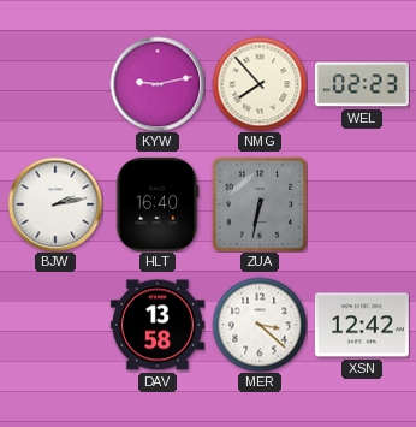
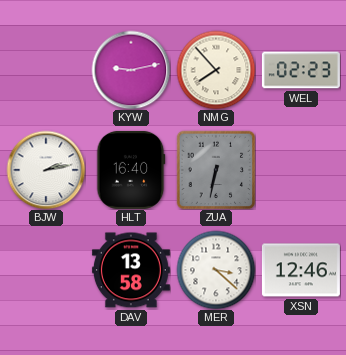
XSN: 12:42 -> 12:46
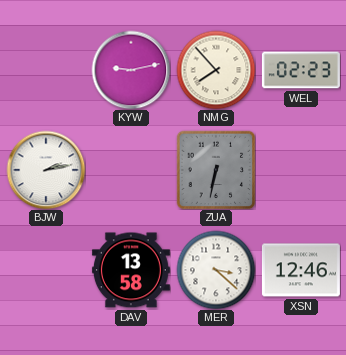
HLT: 16:40 -> none
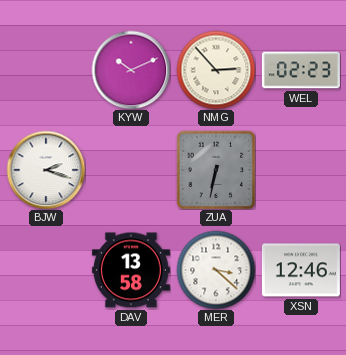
KYW: 9:13 -> 10:11
NMG: 7:53 -> 2:53
BJW: 2:13 -> 2:18
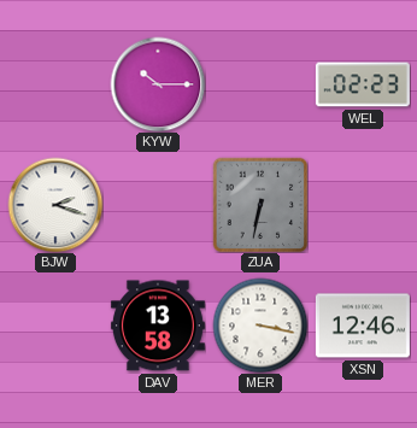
KYW: 10:11 -> 10:15
NMG: 2:53 -> none
MER: 3:22 -> 3:17
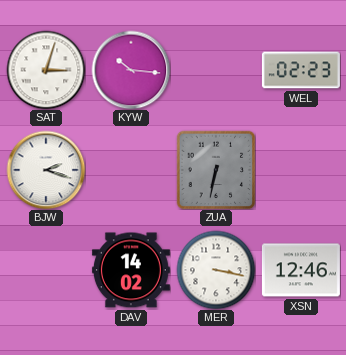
SAT: none -> 3:03
KYW: 10:15 -> 10:16
DAV: 13:58 -> 14:02
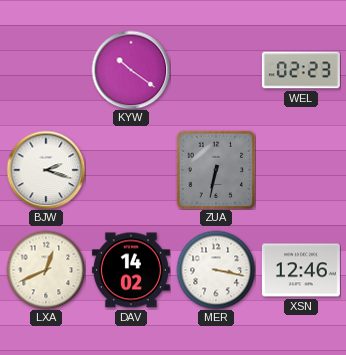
SAT: 3:03 -> none
KYW: 10:16 -> 10:21
LXA: none -> 12:41
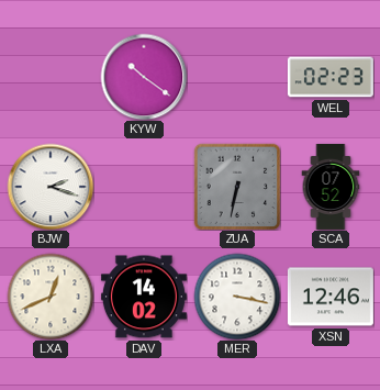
SCA: none -> 07:52
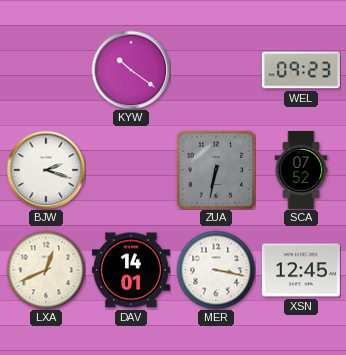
WEL: 02:23 -> 09:23
DAV: 14:02 -> 14:01
XSN: 12:46 -> 12:45
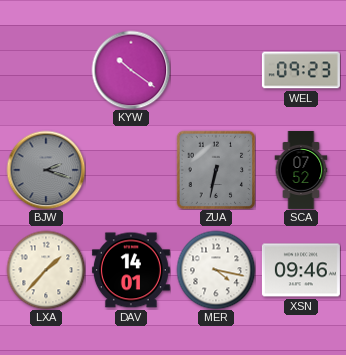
BJW dial: white -> grey
LXA: 12:41 -> 1:37
MER: 3:17 -> 4:17
XSN: 12:45 -> 09:46
